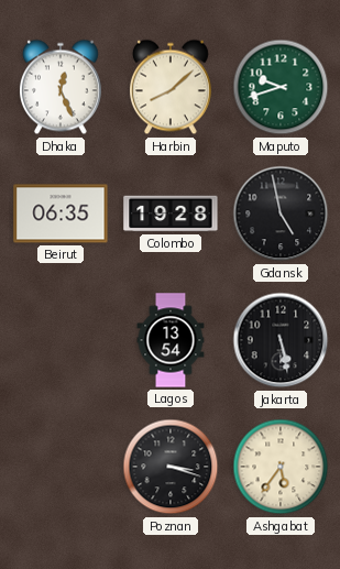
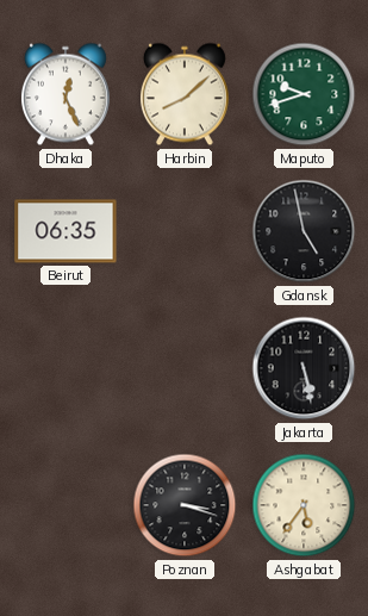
Colombo: 19:28 -> none
Lagos: 13:54 -> none
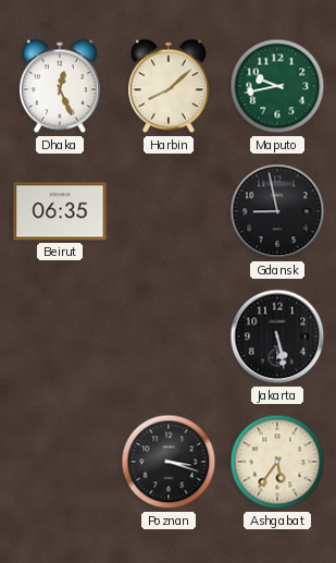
Maputo: 9:42 -> 9:43
Gdansk: 4:58 -> 8:58
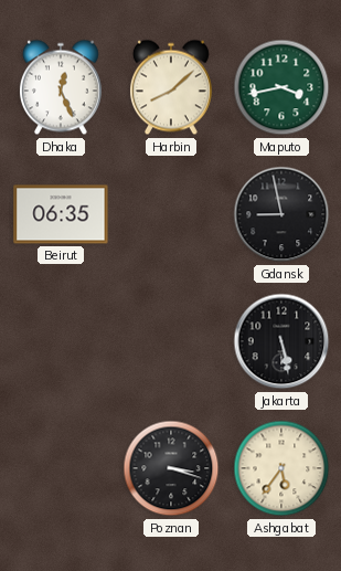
Maputo: 9:43 -> 3:43
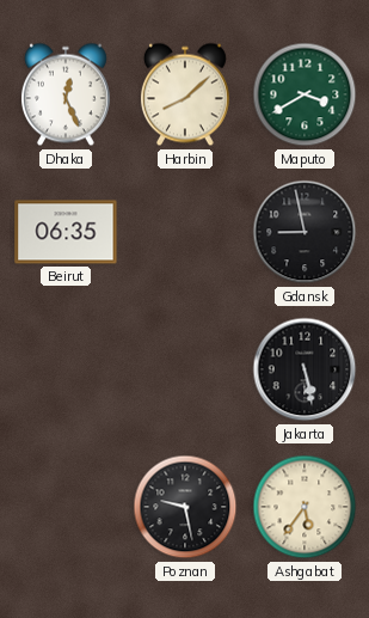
Maputo: 3:43 -> 3:40
Poznan: 3:18 -> 9:28
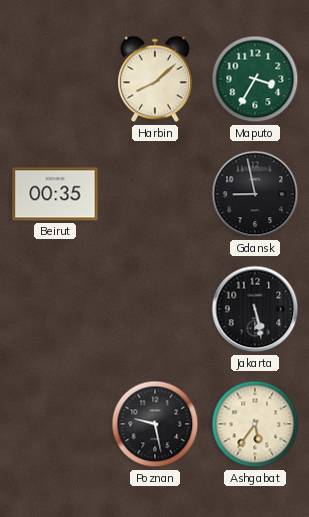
Dhaka: 12:26 -> none
Maputo: 3:40 -> 3:35
Beirut: 06:35 -> 00:35
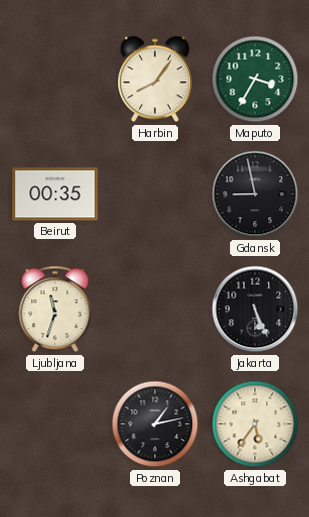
Harbin: 8:08 -> 8:06
Ljubljana: none -> 11:33
Jakarta: 5:28 -> 5:26
Poznan: 9:28 -> 1:13
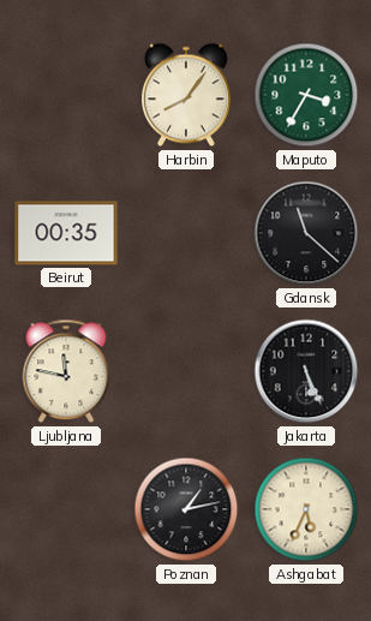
Gdansk: 8:58 -> 11:22
Ljubljana: 11:33 -> 11:47
Ashgabat: 5:36 -> 5:34
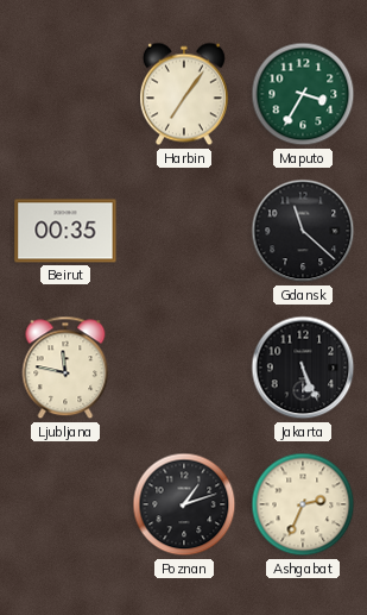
Harbin: 8:06 -> 7:06
Poznan: 1:13 -> 1:12
Ashgabat: 5:34 -> 2:34
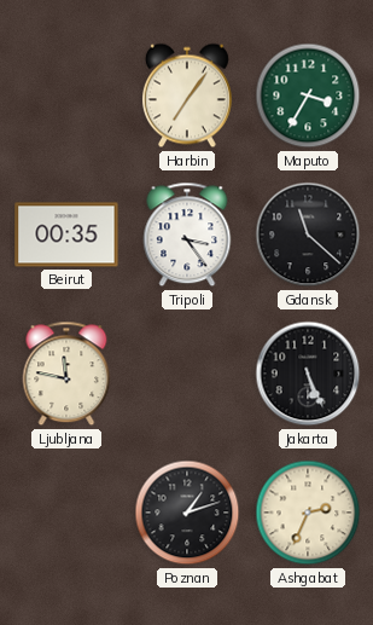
Tripoli: none -> 3:24
